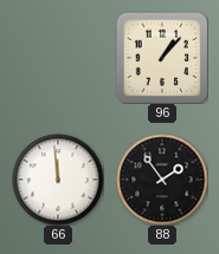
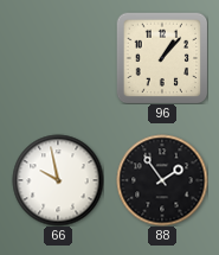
66: 11:59 -> 9:58
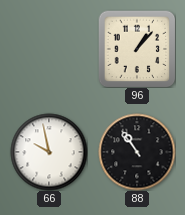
88: 1:54 -> 10:54
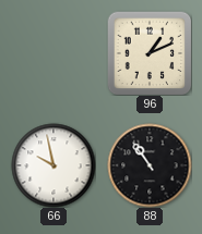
96: 1:07 -> 1:11
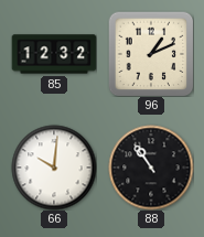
85: none -> 12:32
66: 9:58 -> 10:01
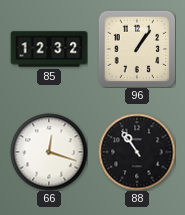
96: 1:11 -> 1:06
66: 10:01 -> 12:18
